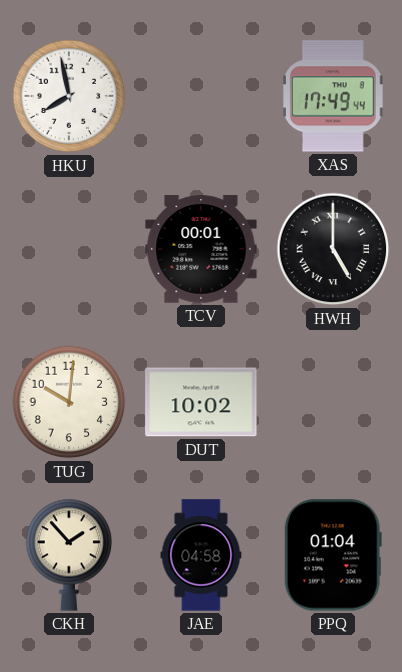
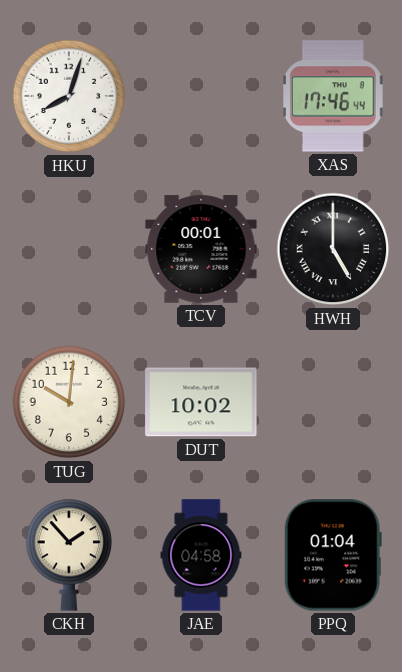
HKU: 7:58 -> 8:03
XAS: 17:49 -> 17:46
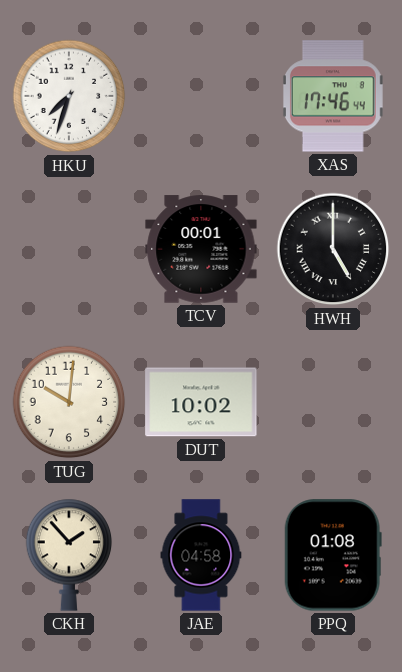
HKU: 8:03 -> 7:33
PPQ: 01:04 -> 01:08
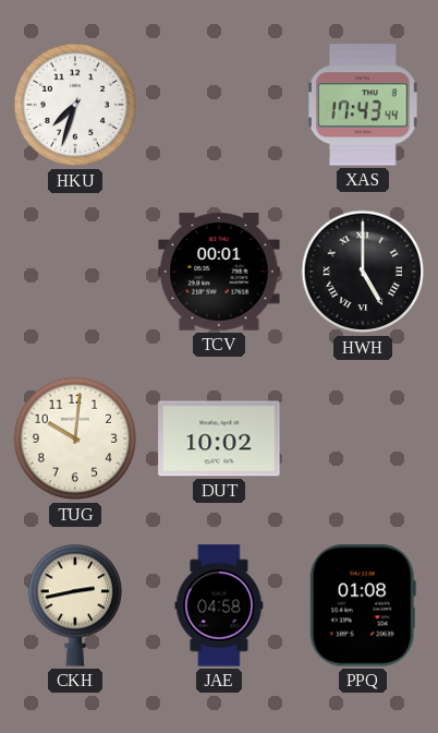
XAS: 17:46 -> 17:43
CKH: 1:53 -> 2:43
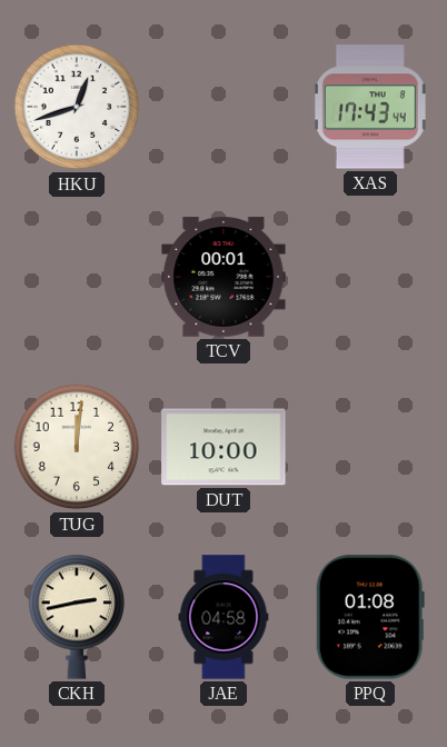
HKU: 7:33 -> 12:42
HWH: 5:00 -> none
TUG: 10:01 -> 12:01
DUT: 10:02 -> 10:00
